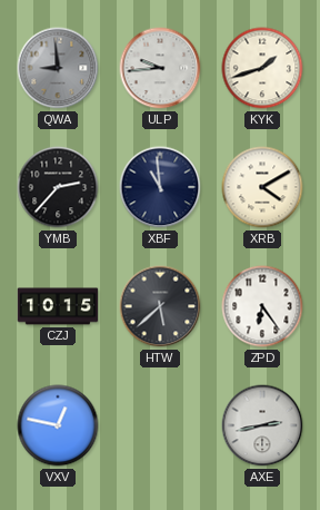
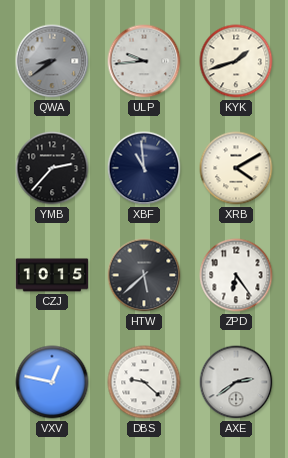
QWA: 8:59 -> 8:39
DBS: none -> 9:22
AXE: 2:43 -> 2:39
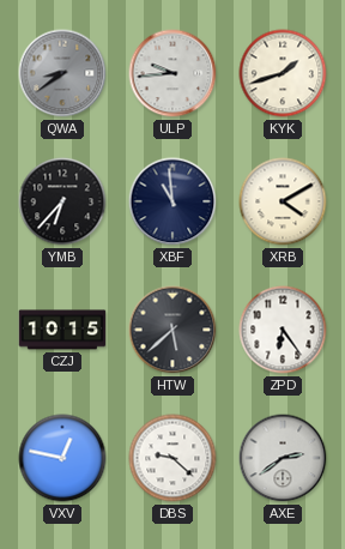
YMB: 2:37 -> 6:37
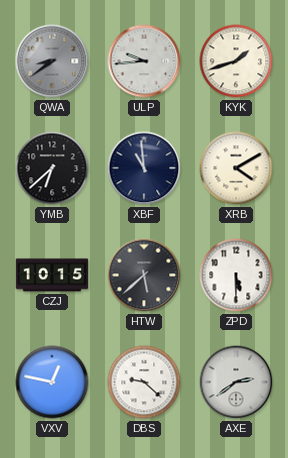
YMB: 6:37 -> 6:38
ZPD: 6:24 -> 5:30
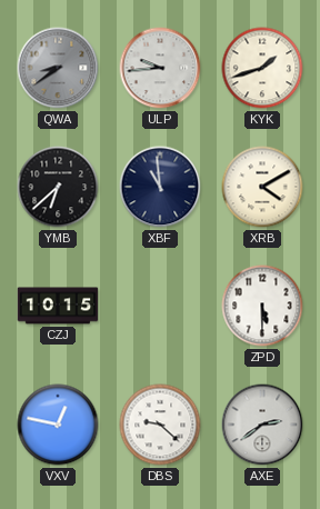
HTW: 5:38 -> none
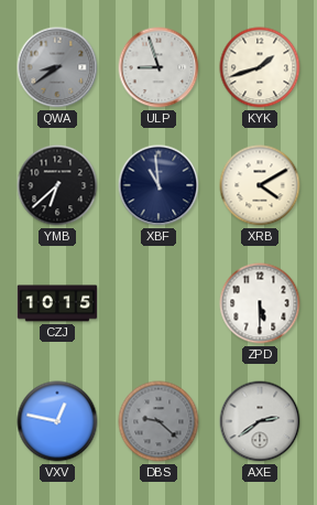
ULP: 9:44 -> 8:57
DBS dial: white -> grey
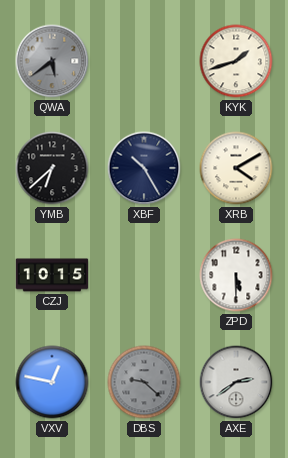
QWA: 8:39 -> 5:39
ULP: 8:57 -> none
XBF: 10:59 -> 10:25
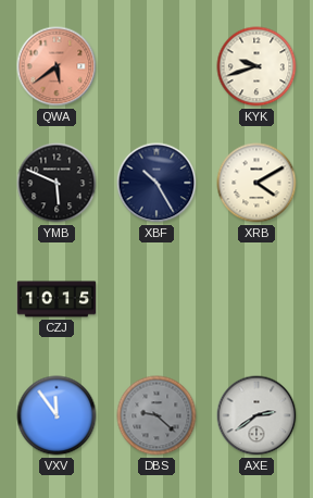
QWA dial: grey -> salmon
KYK: 1:42 -> 9:42
YMB: 6:38 -> 5:49
ZPD: 5:30 -> none
VXV: 12:47 -> 11:54
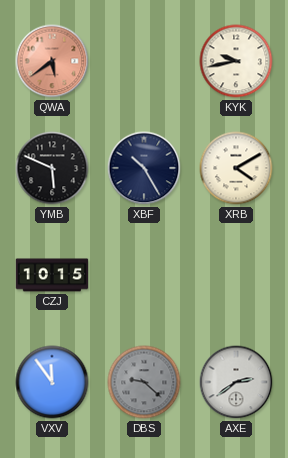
KYK: 9:42 -> 9:43
